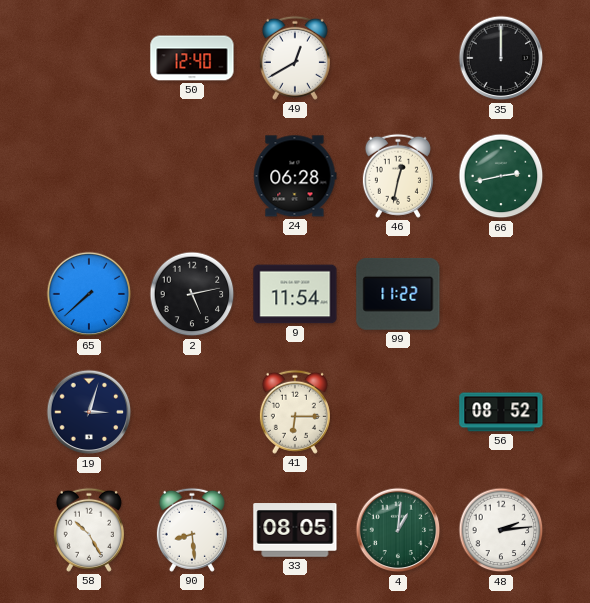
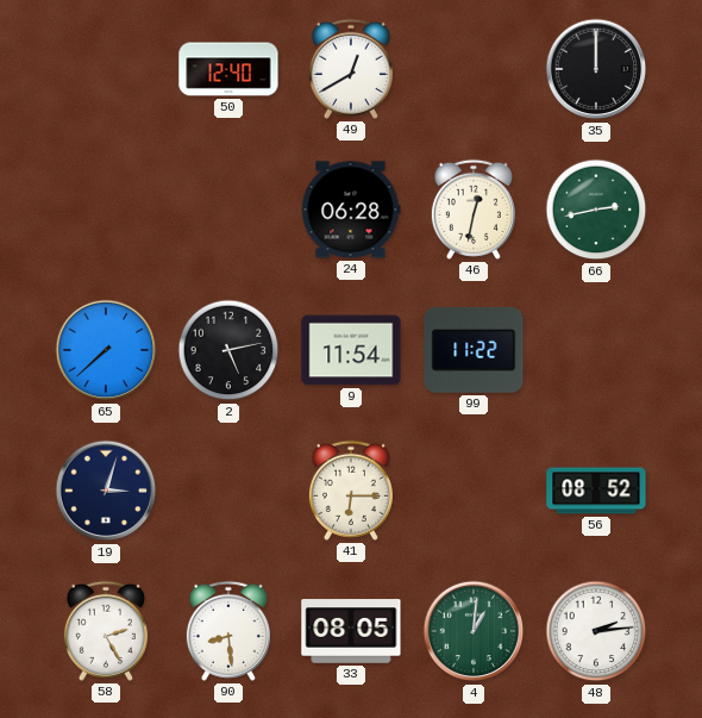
58: 10:25 -> 2:25
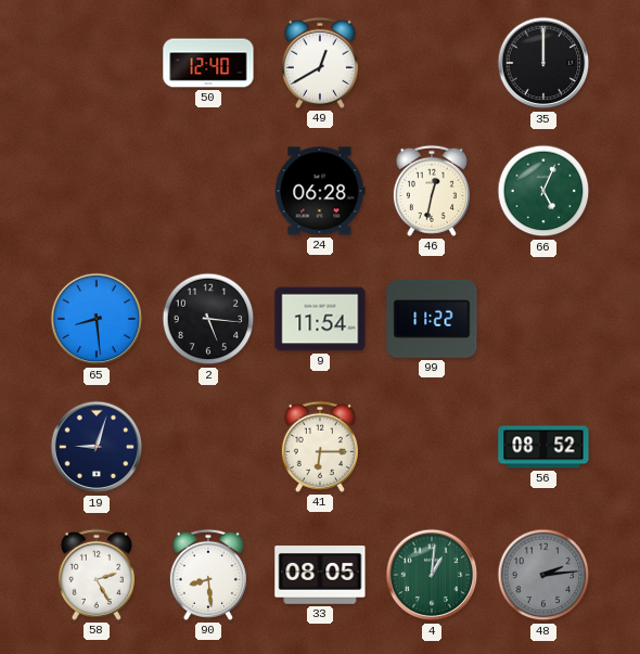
66: 2:43 -> 5:04
65: 7:38 -> 8:29
2: 5:13 -> 5:16
19: 3:03 -> 9:03
48 dial: white -> grey
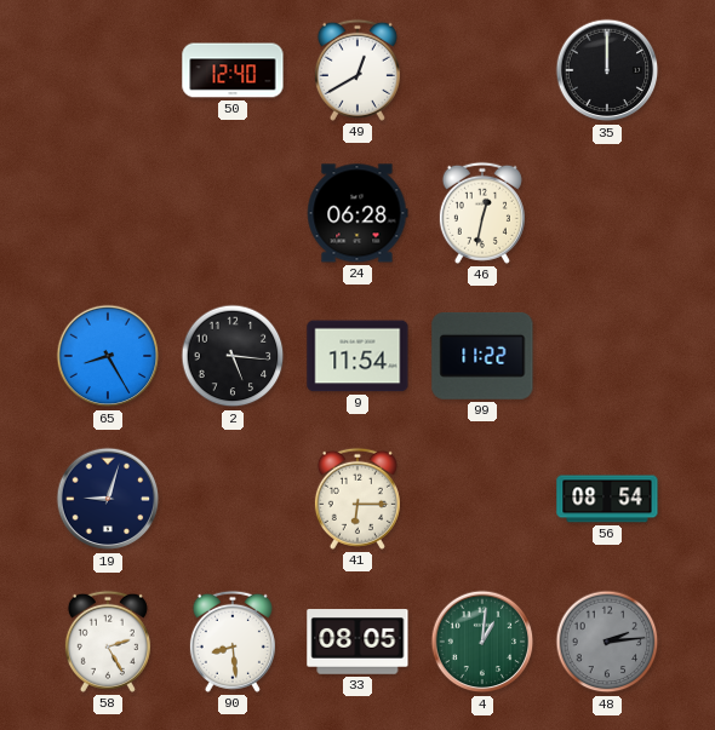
66: 5:04 -> none
65: 8:29 -> 8:25
56: 08:52 -> 08:54
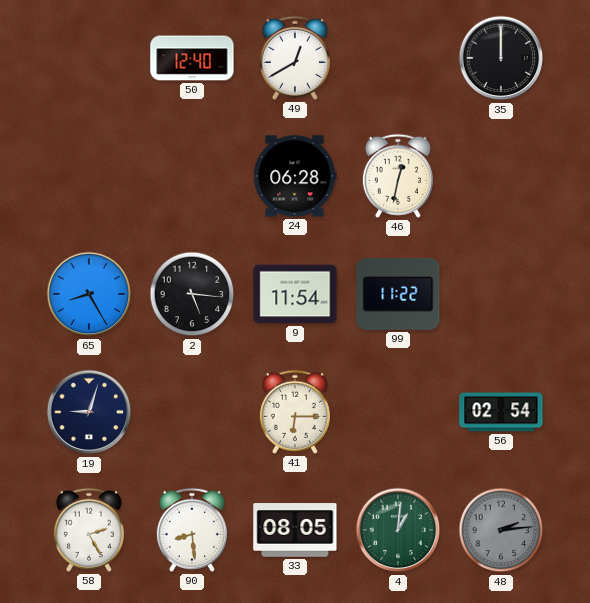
56: 08:54 -> 02:54
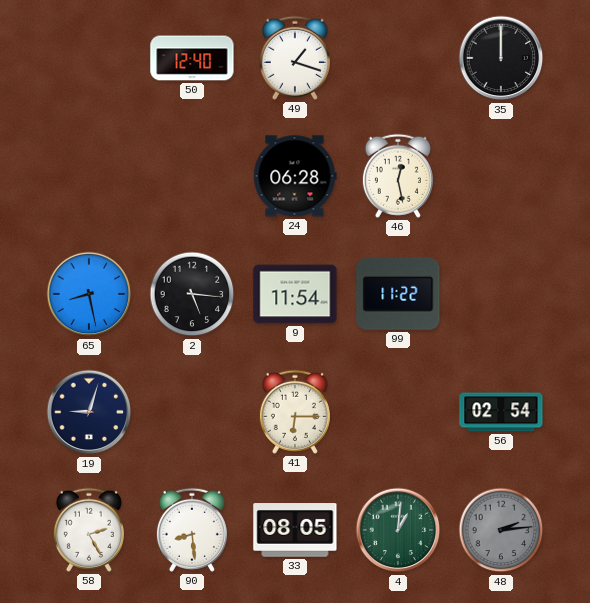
49: 12:40 -> 1:18
46: 12:32 -> 12:28
65: 8:25 -> 8:28
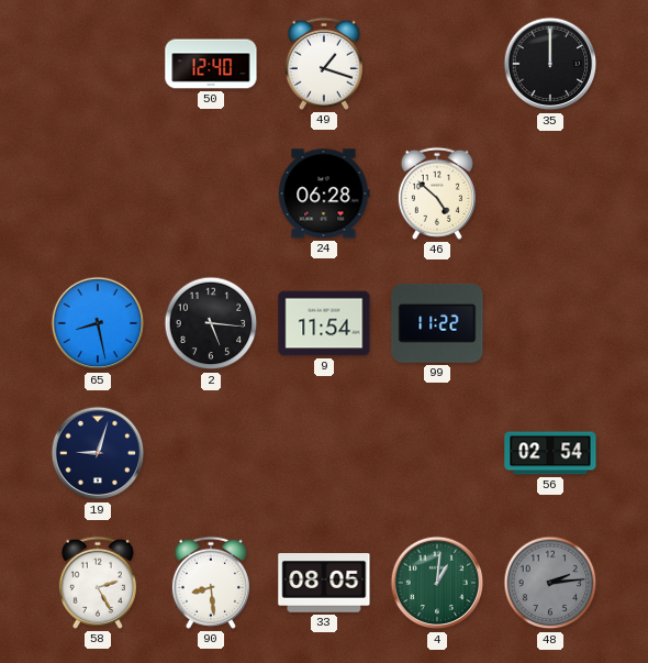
46: 12:28 -> 4:52
41: 6:15 -> none
